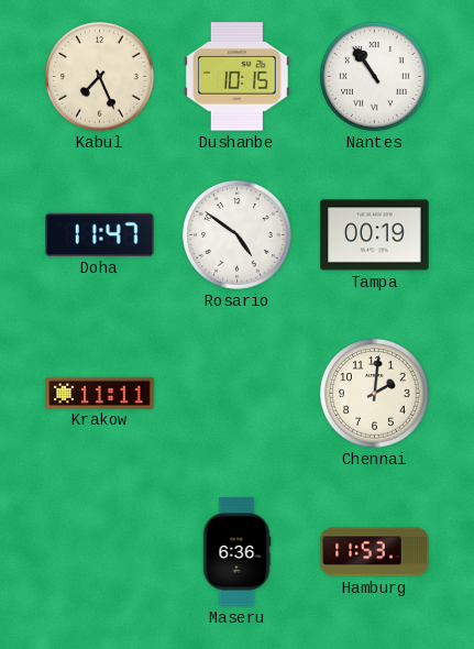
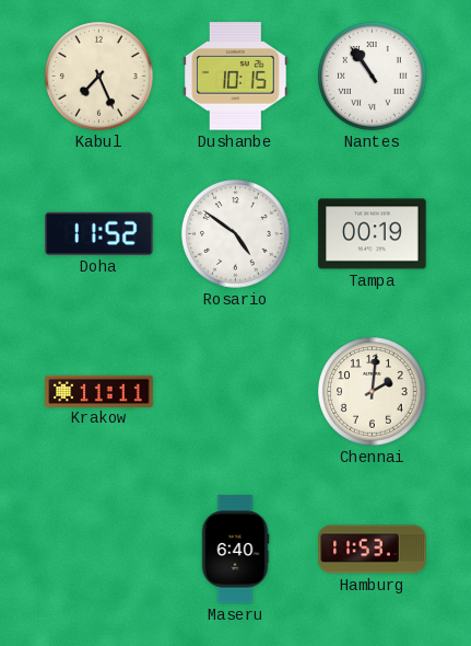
Doha: 11:47 -> 11:52
Maseru: 6:36 -> 6:40
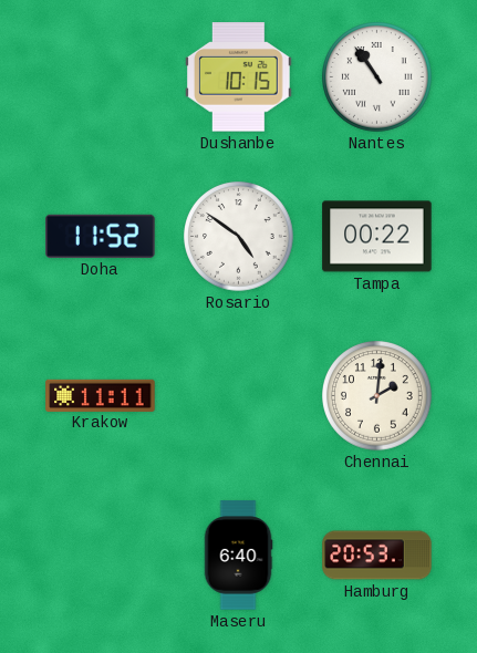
Kabul: 7:26 -> none
Tampa: 00:19 -> 00:22
Hamburg: 11:53 -> 20:53
